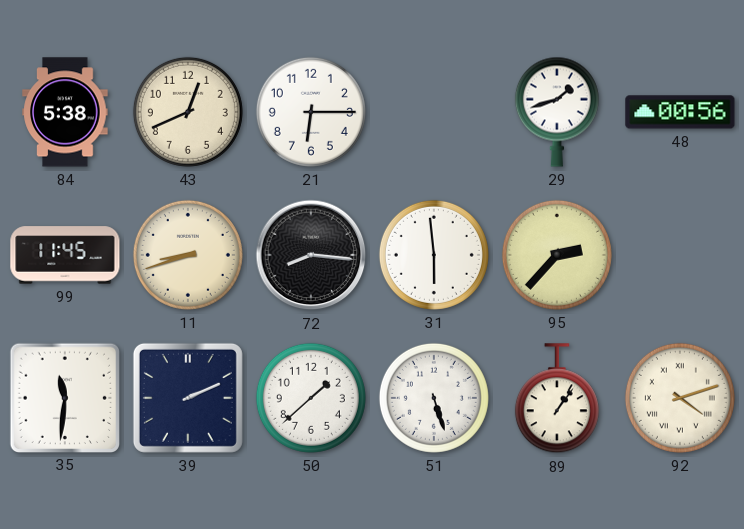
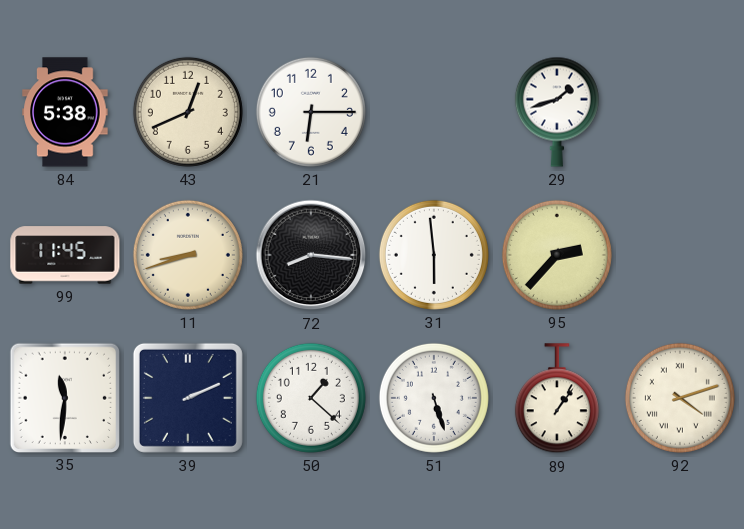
48: 00:56 -> none
50: 1:38 -> 1:22
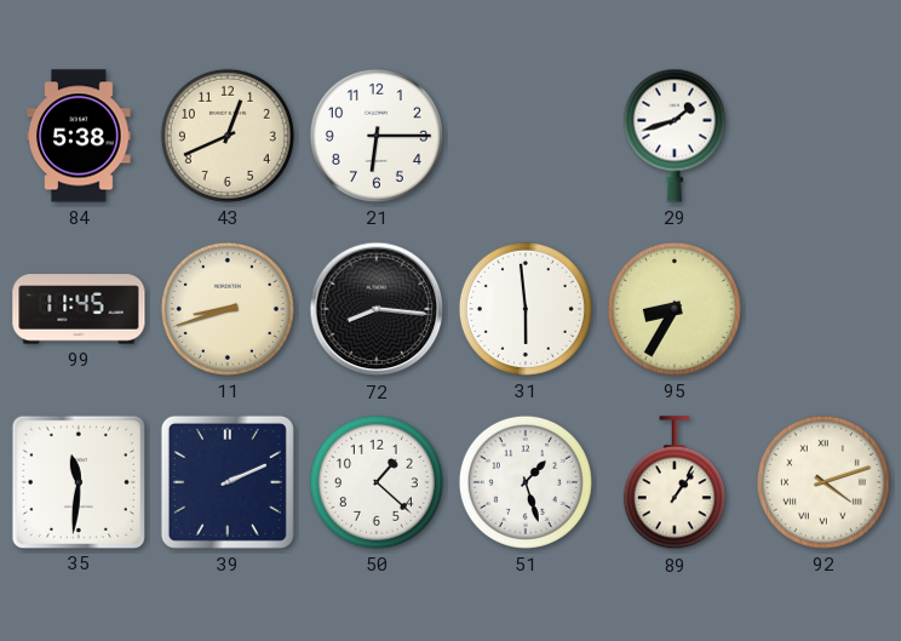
95: 2:37 -> 8:35
51: 5:27 -> 1:27
